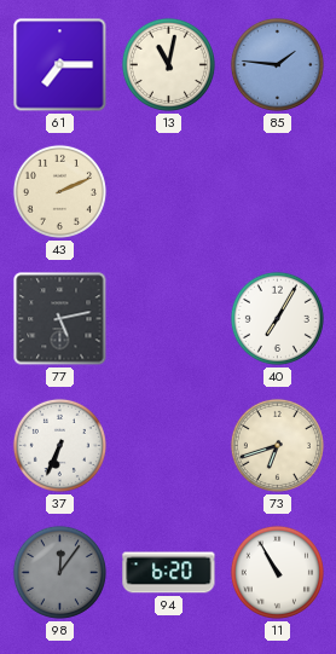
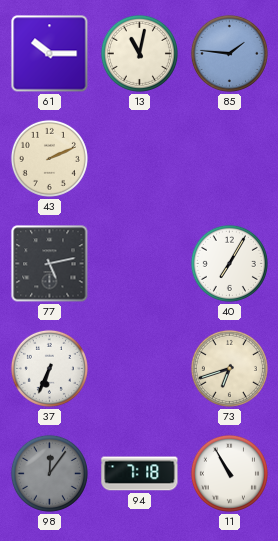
61: 7:15 -> 10:15
94: 6:20 -> 7:18
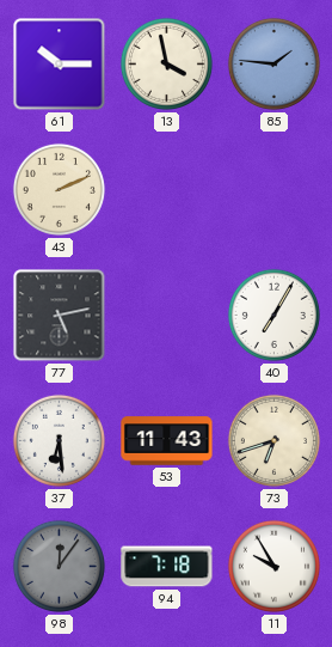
13: 11:02 -> 3:58
37: 6:34 -> 6:29
53: none -> 11:43
11: 10:55 -> 9:55
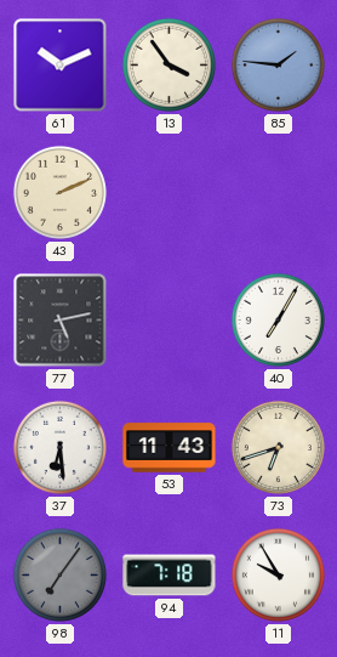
61: 10:15 -> 10:11
13: 3:58 -> 3:54
98: 12:06 -> 7:06
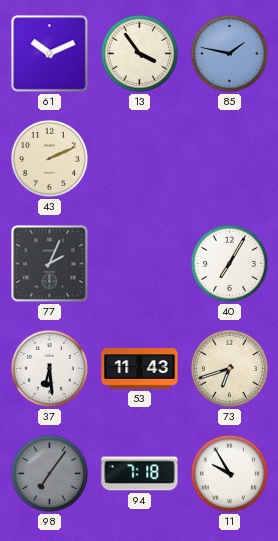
85: 1:46 -> 1:47
77: 5:13 -> 2:04
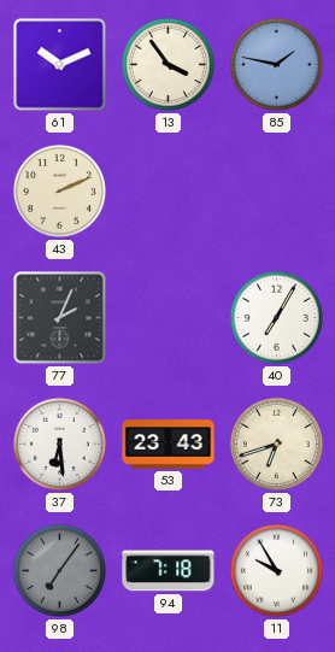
53: 11:43 -> 23:43
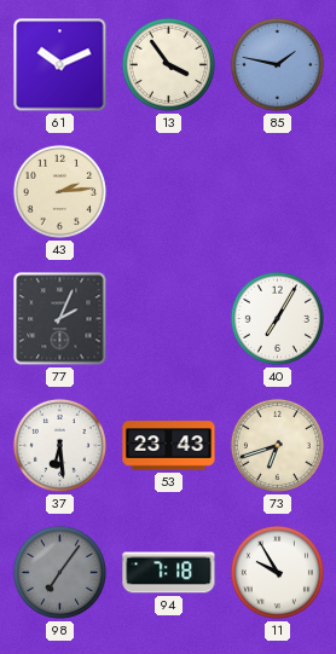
43: 2:11 -> 2:14
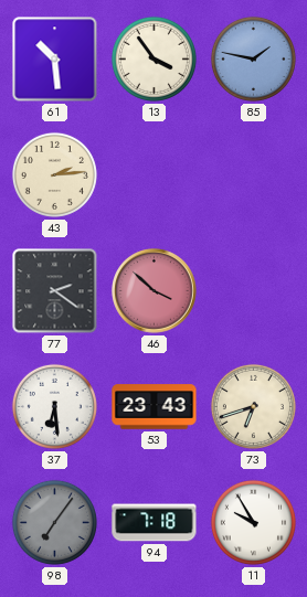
61: 10:11 -> 10:29
77: 2:04 -> 2:21
46: none -> 3:52
40: 7:05 -> none
